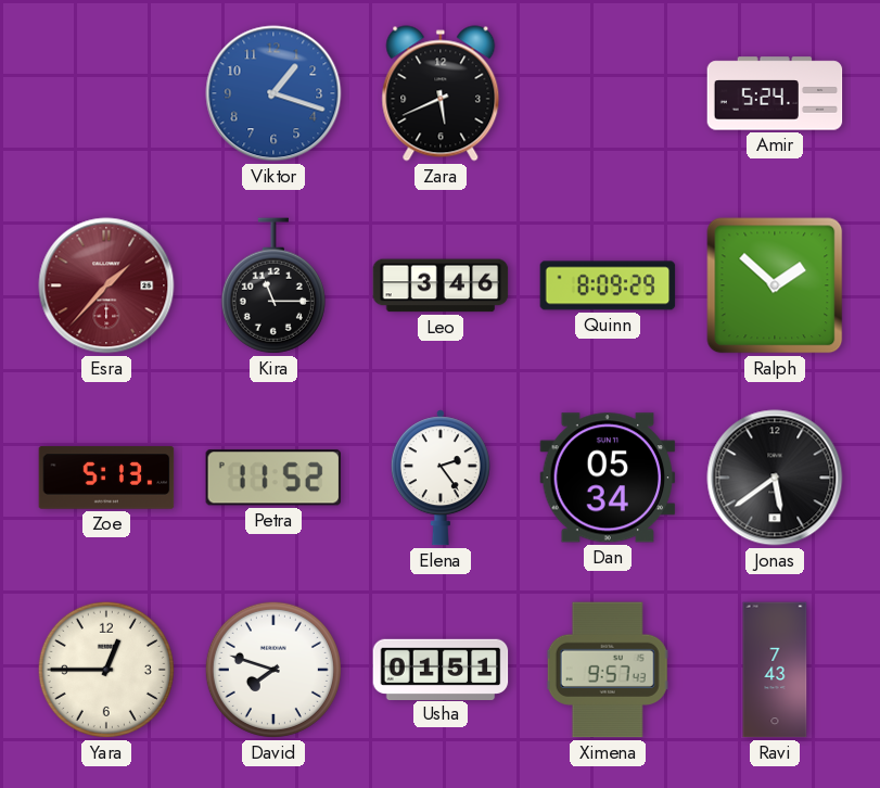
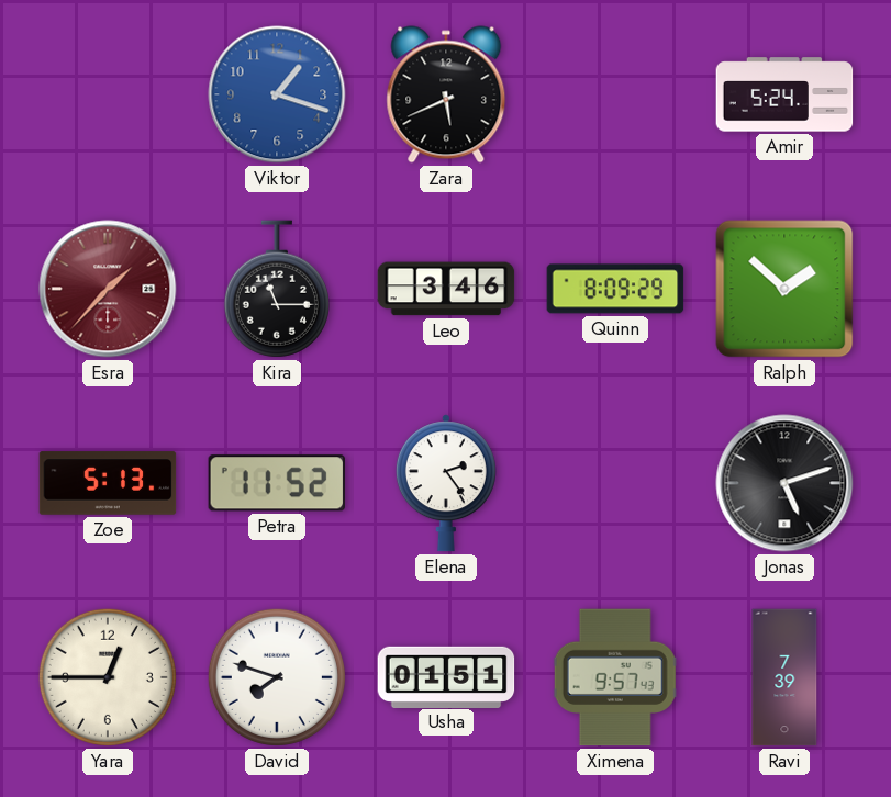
Dan: 05:34 -> none
Jonas: 5:39 -> 5:12
Ravi: 7:43 -> 7:39
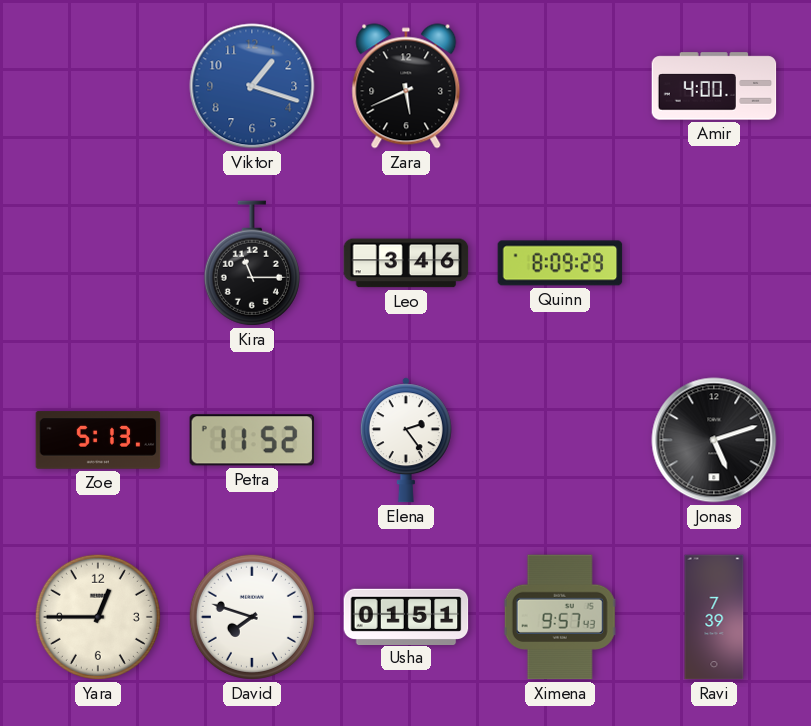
Amir: 5:24 -> 4:00
Esra: 1:37 -> none
Ralph: 1:52 -> none
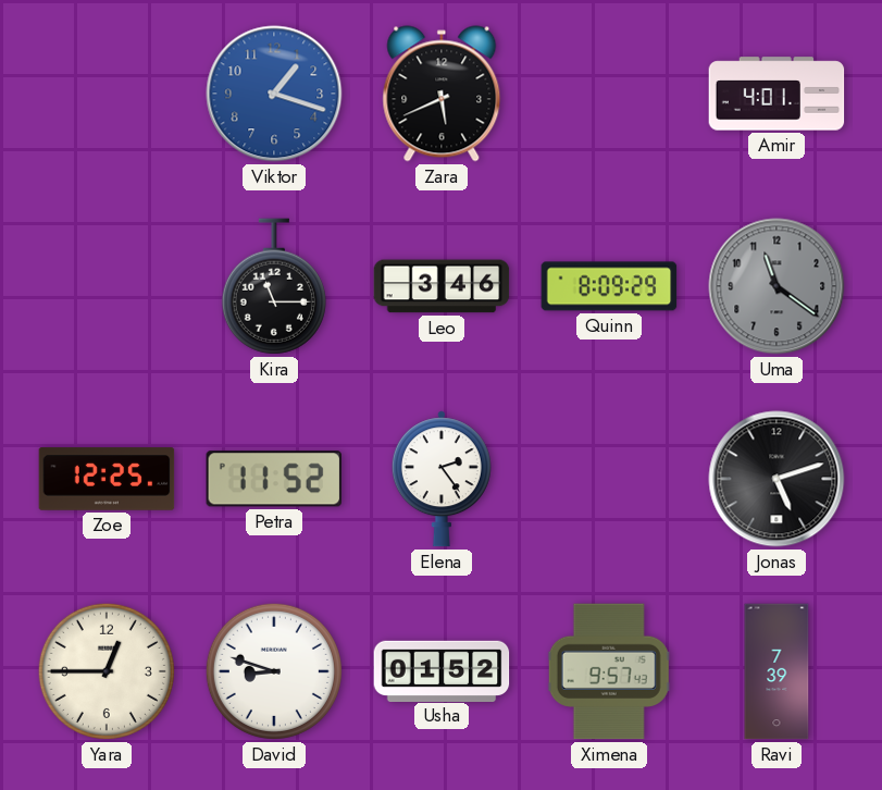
Amir: 4:00 -> 4:01
Uma: none -> 11:21
Zoe: 5:13 -> 12:25
David: 7:48 -> 8:48
Usha: 01:51 -> 01:52
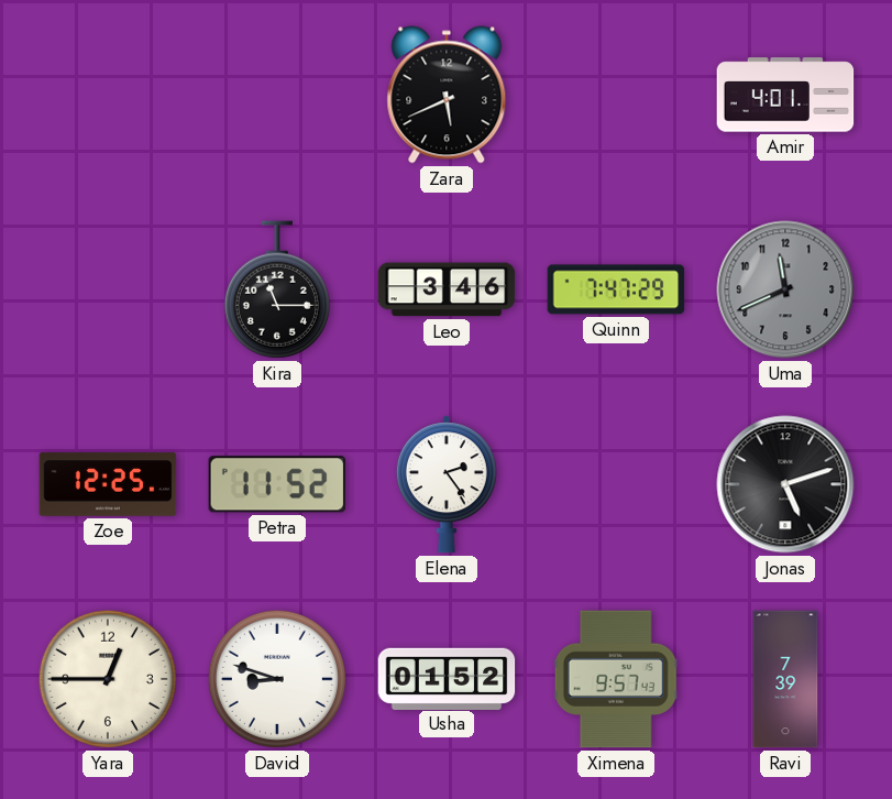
Viktor: 1:18 -> none
Quinn: 8:09 -> 7:47
Uma: 11:21 -> 11:41
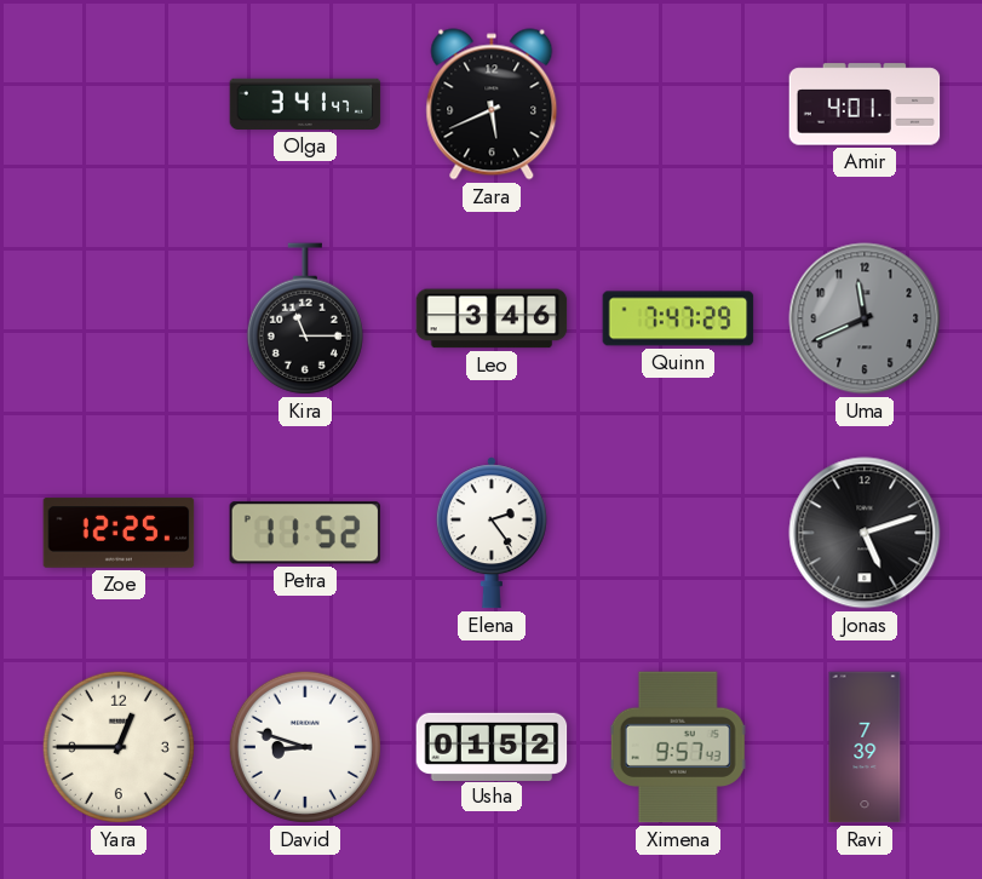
Olga: none -> 3:41
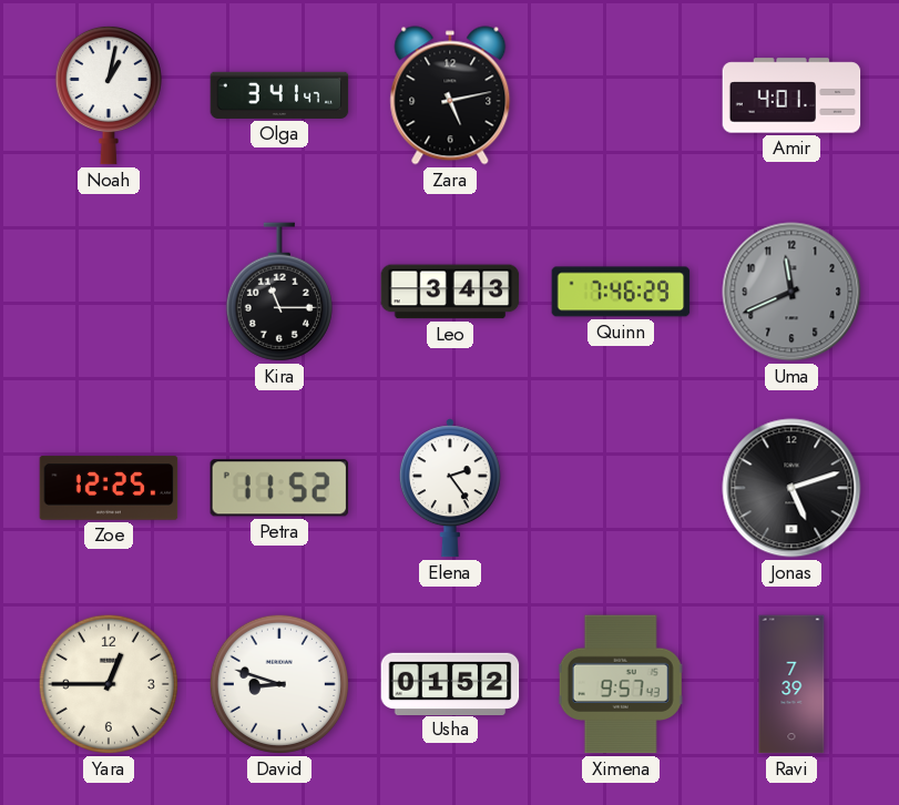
Noah: none -> 1:02
Zara: 5:41 -> 5:13
Leo: 3:46 -> 3:43
Quinn: 7:47 -> 7:46
